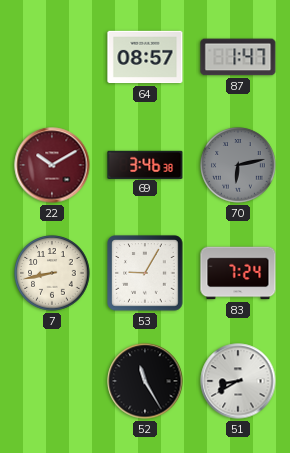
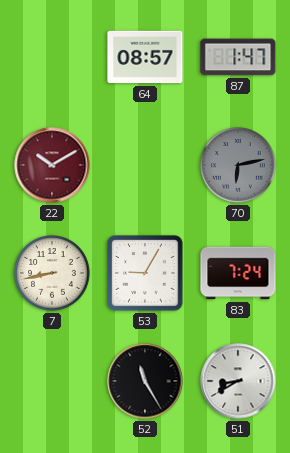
69: 3:46 -> none
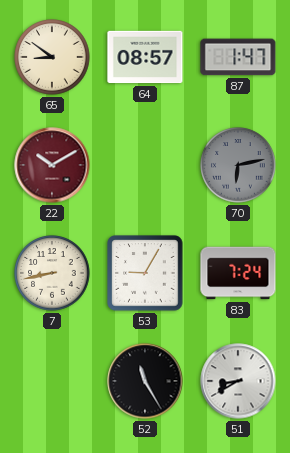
65: none -> 8:51
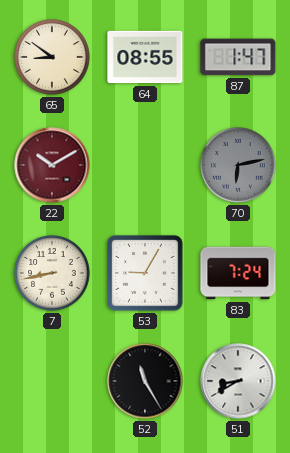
64: 08:57 -> 08:55
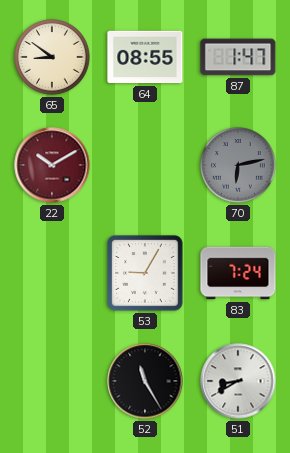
7: 8:43 -> none
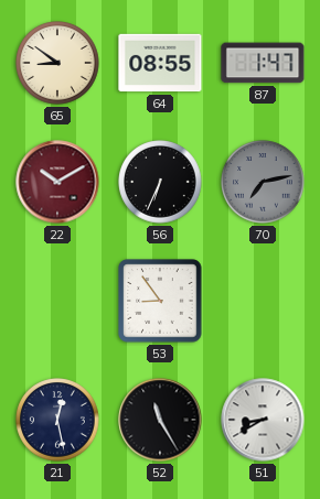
56: none -> 6:34
70: 6:13 -> 7:13
53: 9:05 -> 8:54
83: 7:24 -> none
21: none -> 12:28
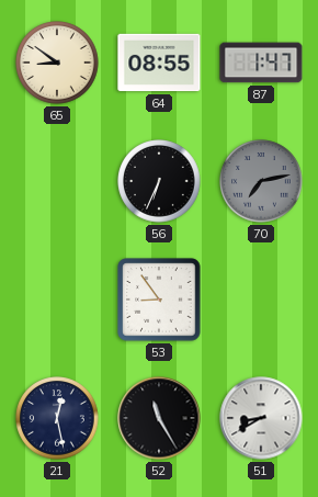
22: 10:10 -> none
